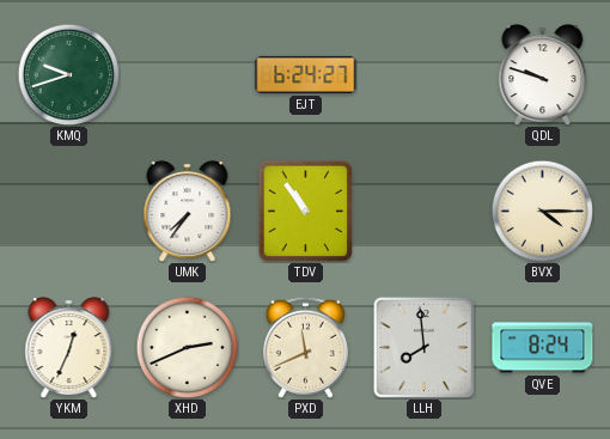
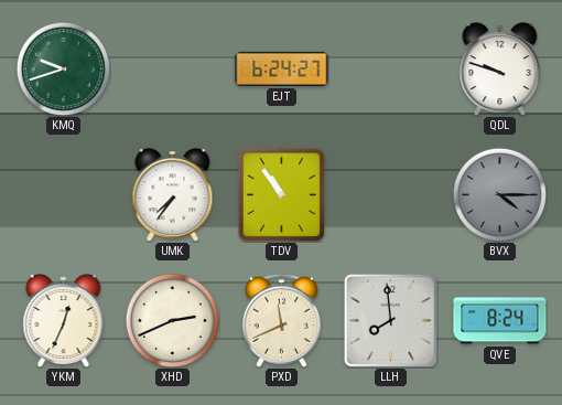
BVX dial: cream -> grey
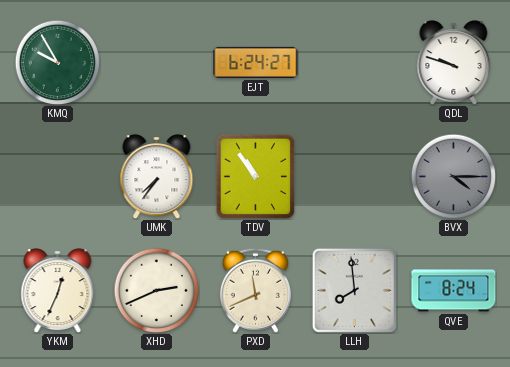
KMQ: 9:42 -> 9:55
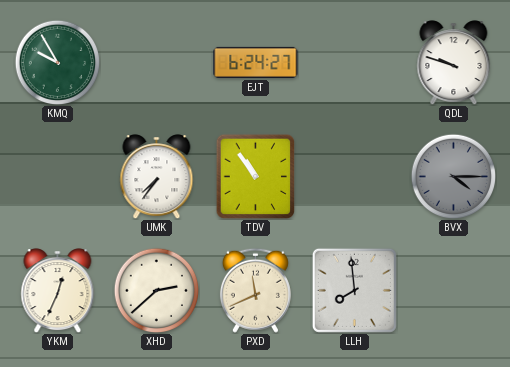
XHD: 2:41 -> 2:38
QVE: 8:24 -> none
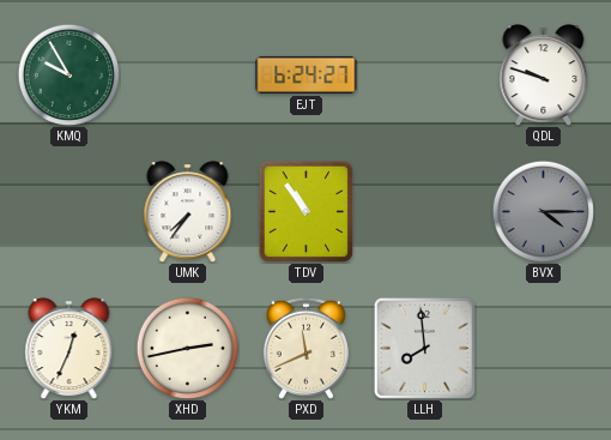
XHD: 2:38 -> 2:43
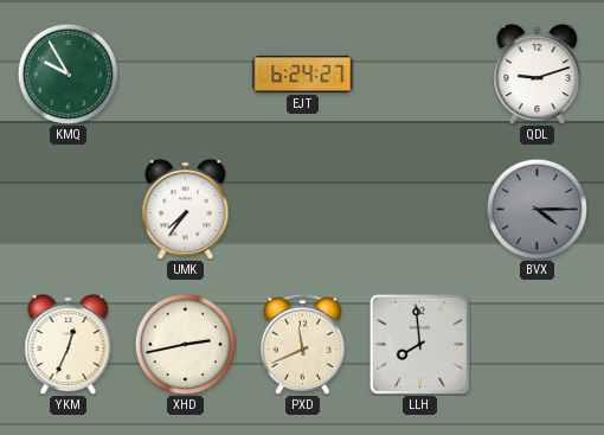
QDL: 9:48 -> 9:12
TDV: 10:54 -> none
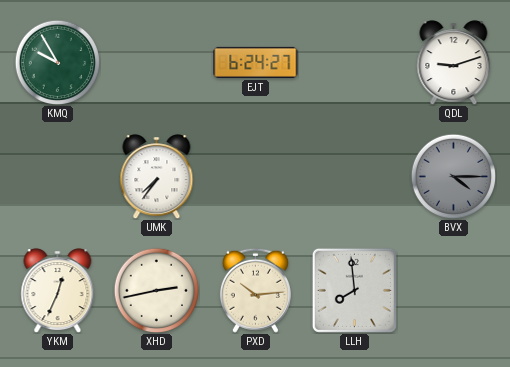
PXD: 11:41 -> 10:14
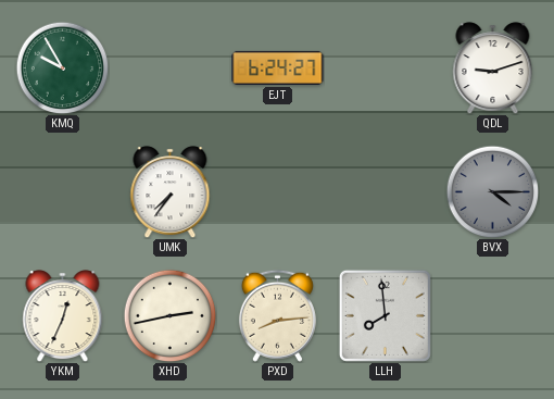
PXD: 10:14 -> 8:14
